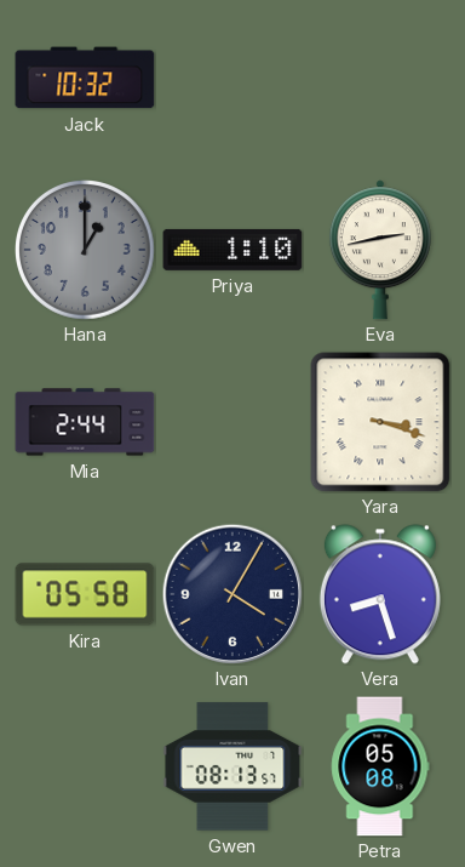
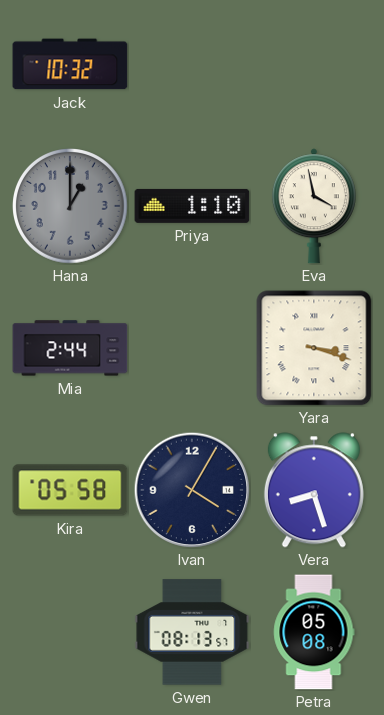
Eva: 2:43 -> 3:58
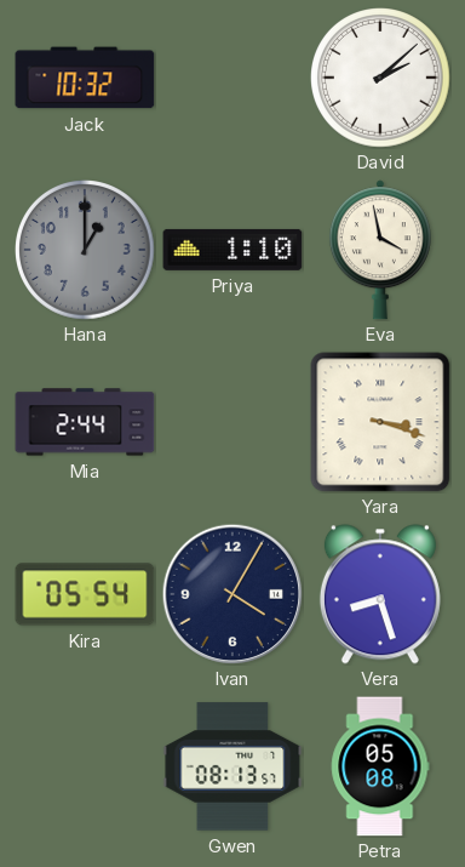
David: none -> 2:08
Kira: 05:58 -> 05:54
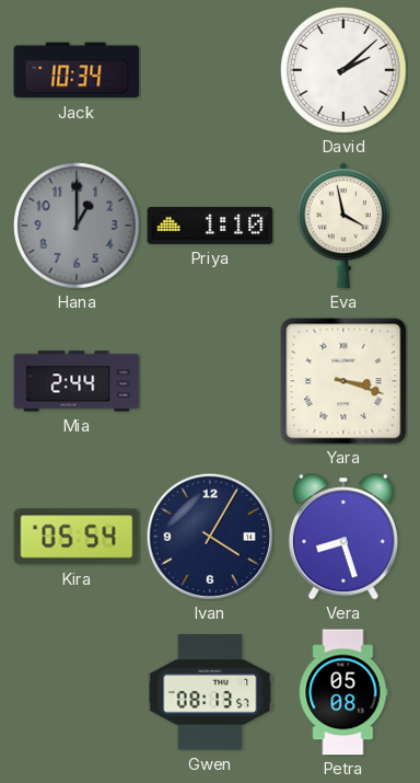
Jack: 10:32 -> 10:34
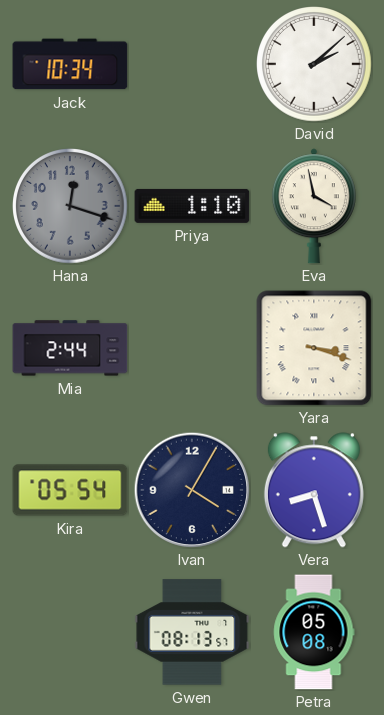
Hana: 1:00 -> 12:18
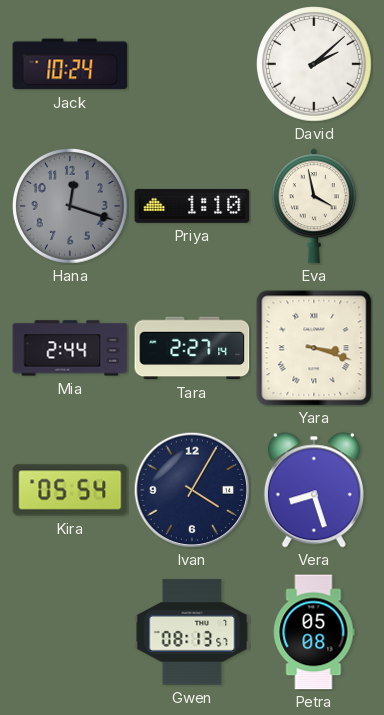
Jack: 10:34 -> 10:24
Tara: none -> 2:27
